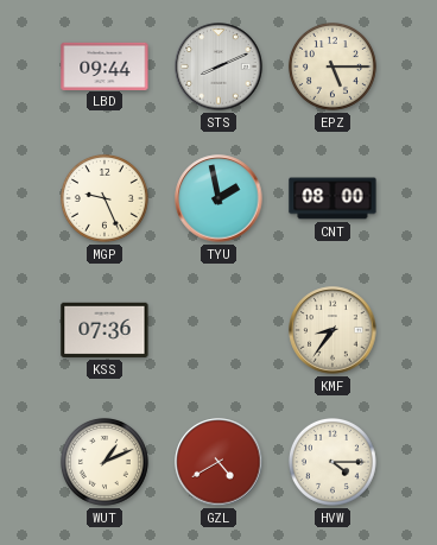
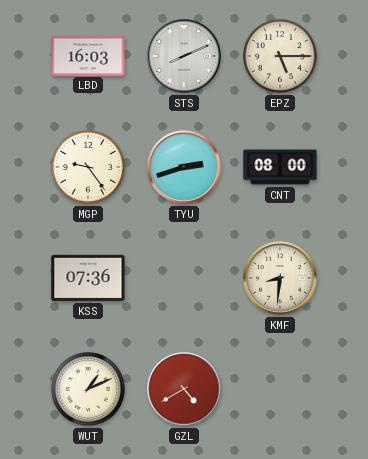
LBD: 09:44 -> 16:03
MGP: 9:26 -> 9:24
TYU: 1:58 -> 2:42
KMF: 8:36 -> 8:31
HVW: 4:15 -> none
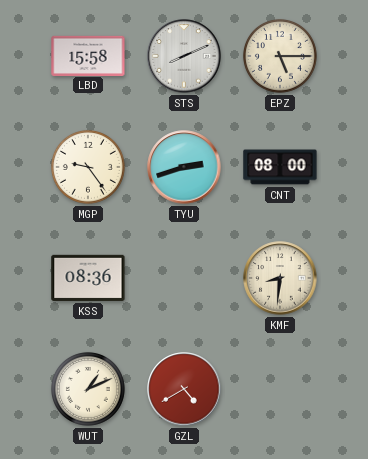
LBD: 16:03 -> 15:58
KSS: 07:36 -> 08:36
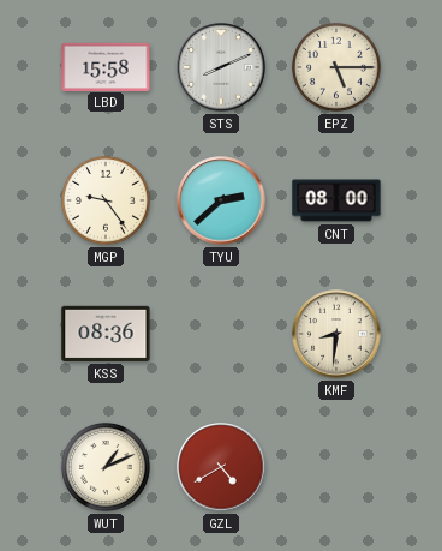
TYU: 2:42 -> 2:38
